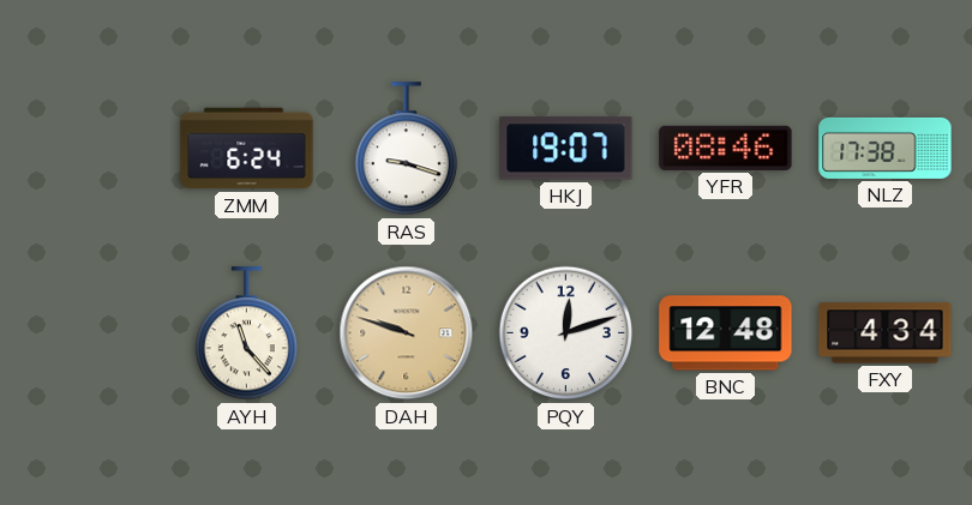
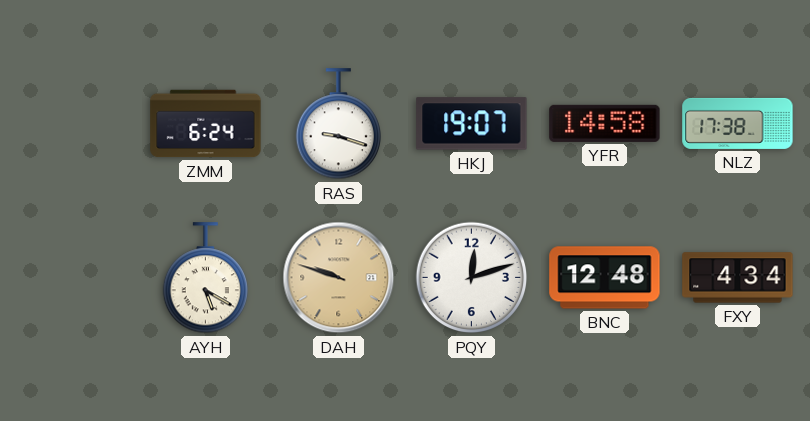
YFR: 08:46 -> 14:58
AYH: 11:23 -> 5:20
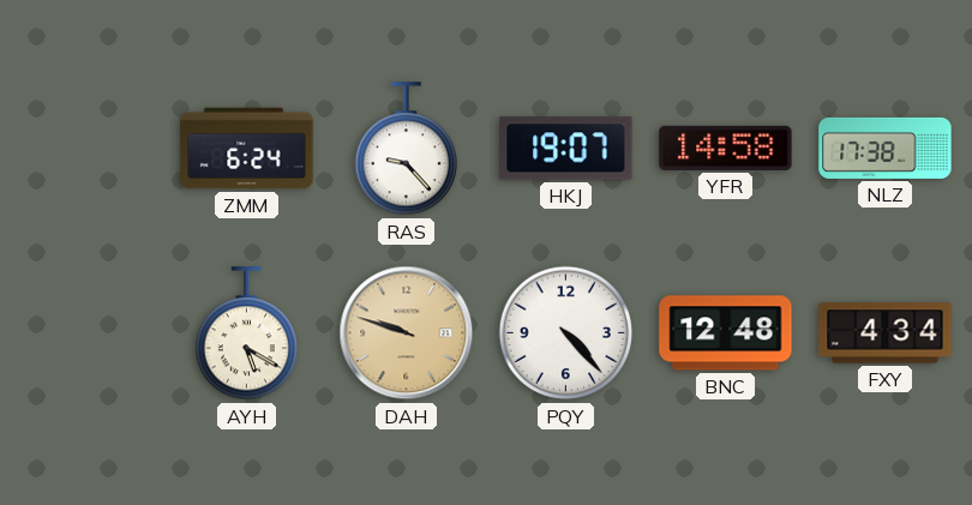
RAS: 9:18 -> 9:23
PQY: 12:12 -> 4:23
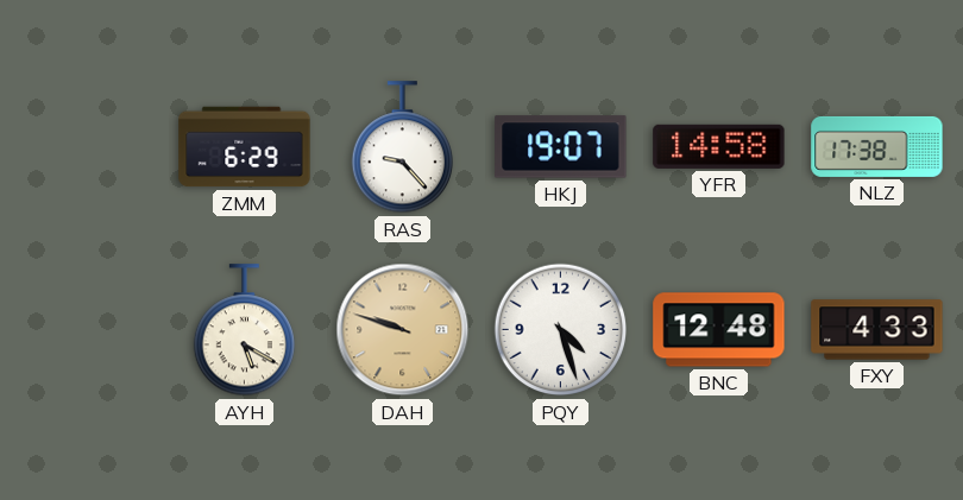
ZMM: 6:24 -> 6:29
PQY: 4:23 -> 4:27
FXY: 4:34 -> 4:33
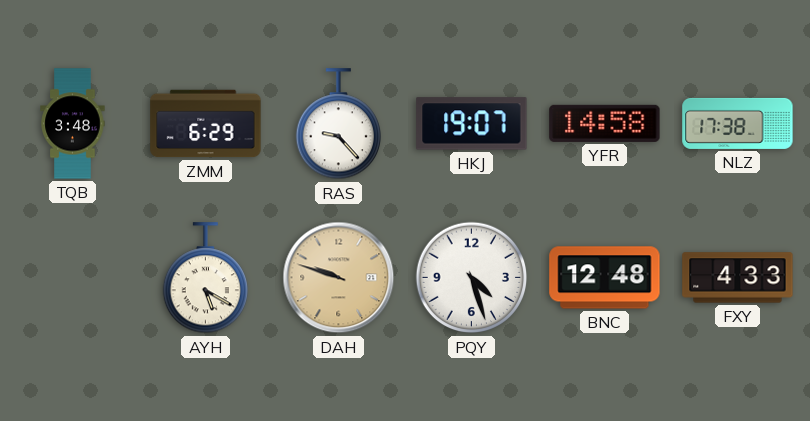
TQB: none -> 3:48
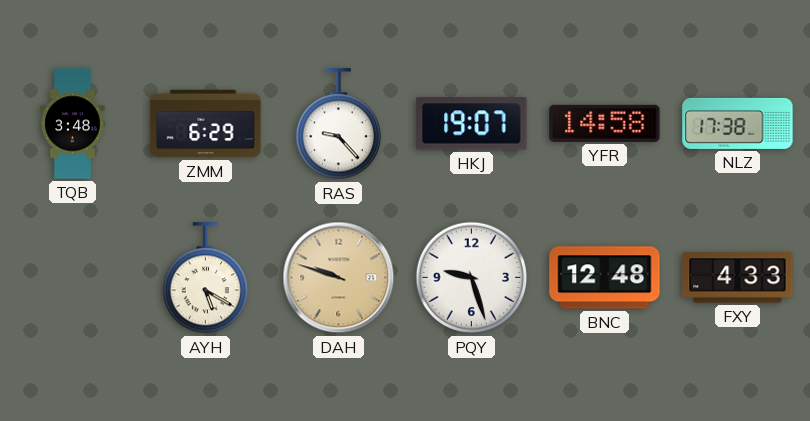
PQY: 4:27 -> 9:27
